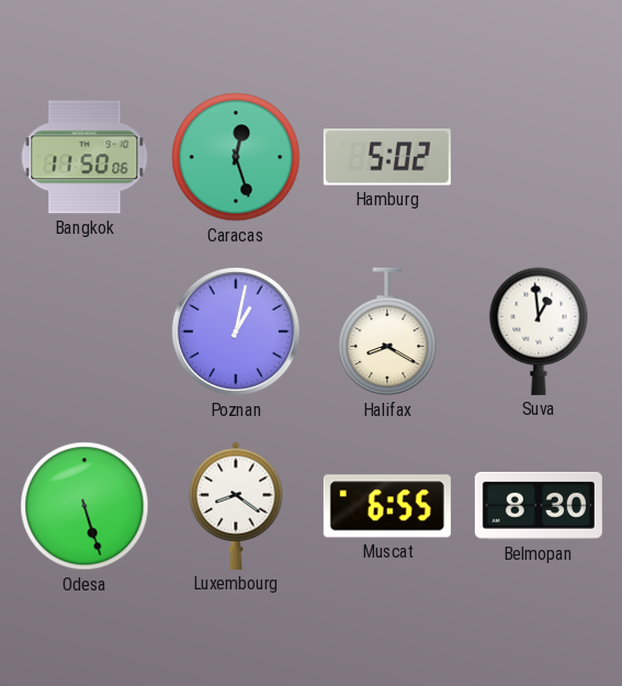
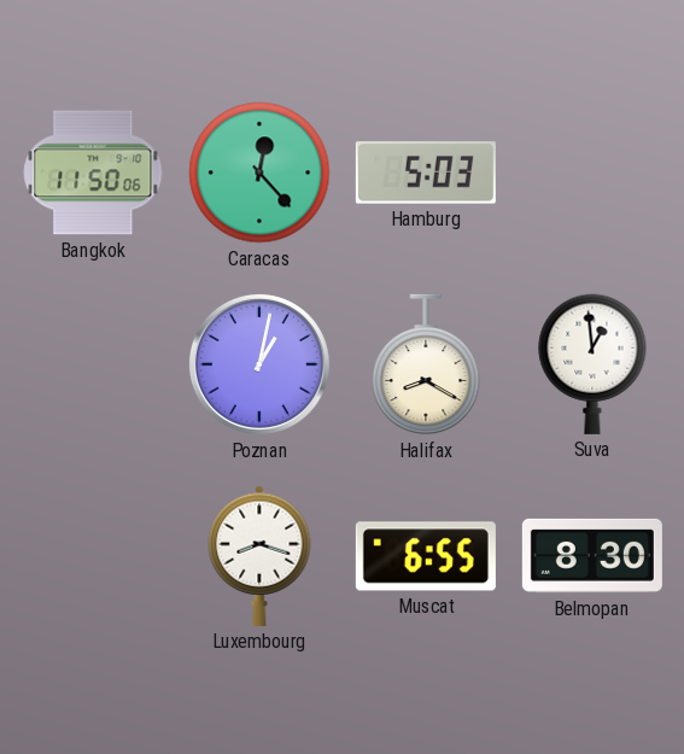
Caracas: 12:27 -> 12:23
Hamburg: 5:02 -> 5:03
Odesa: 5:27 -> none
Luxembourg: 8:21 -> 8:18
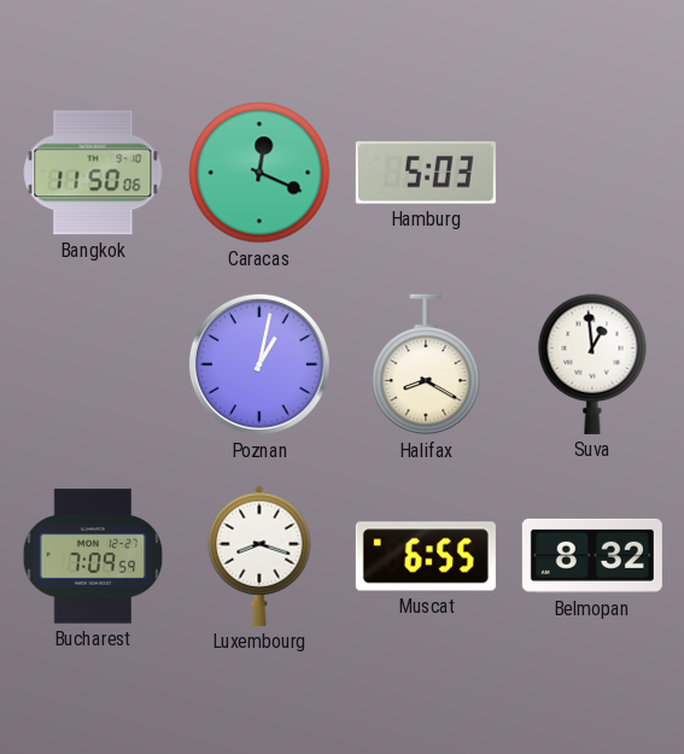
Caracas: 12:23 -> 12:19
Bucharest: none -> 7:09
Belmopan: 8:30 -> 8:32
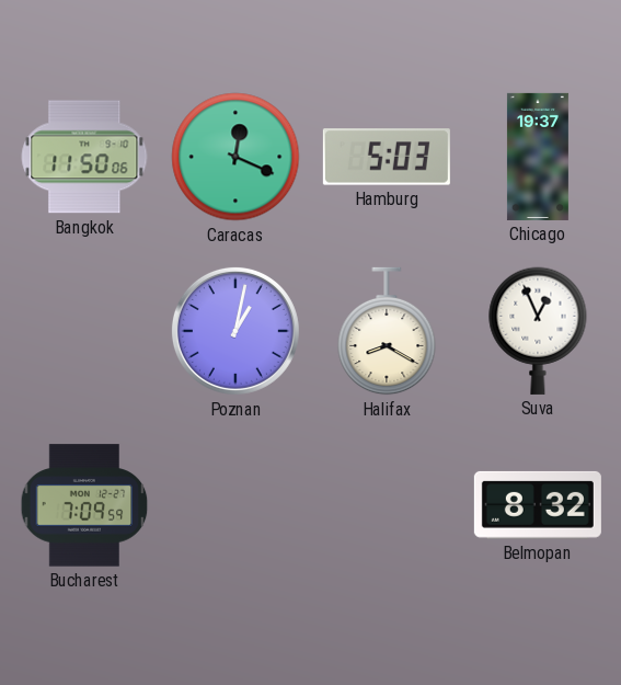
Chicago: none -> 19:37
Suva: 12:59 -> 12:56
Luxembourg: 8:18 -> none
Muscat: 6:55 -> none
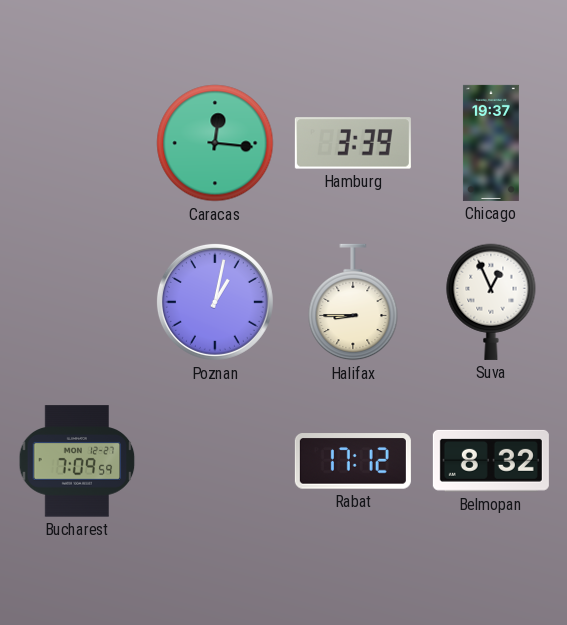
Bangkok: 11:50 -> none
Caracas: 12:19 -> 12:16
Hamburg: 5:03 -> 3:39
Halifax: 8:20 -> 8:45
Rabat: none -> 17:12
